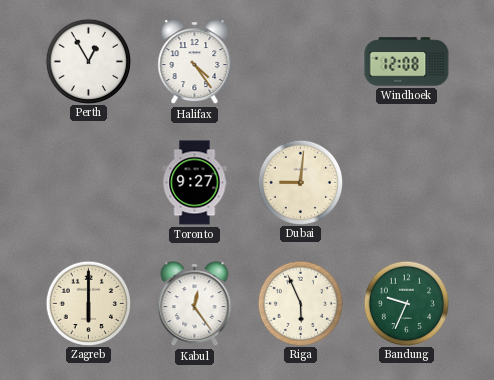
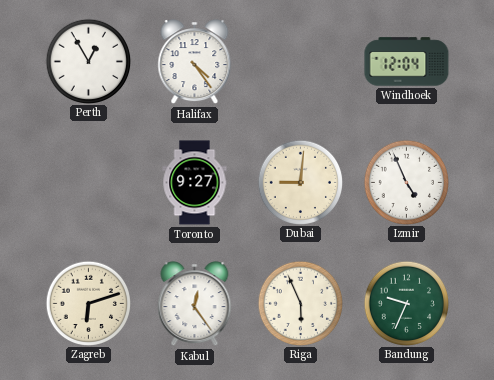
Windhoek: 12:08 -> 12:04
Izmir: none -> 4:56
Zagreb: 6:00 -> 6:12
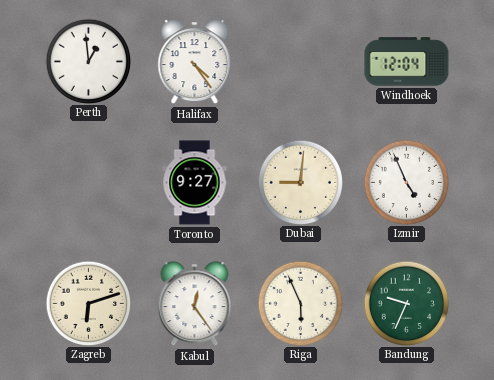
Perth: 12:55 -> 12:59
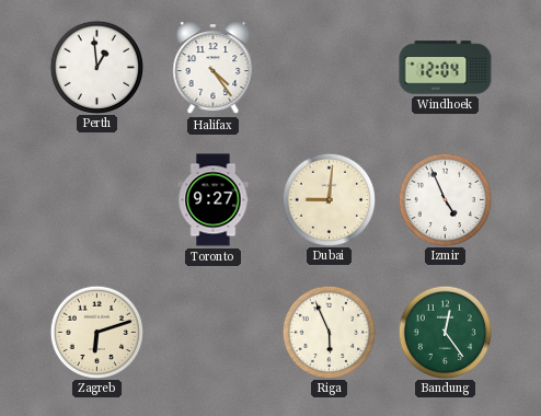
Kabul: 12:24 -> none
Bandung: 9:34 -> 12:24
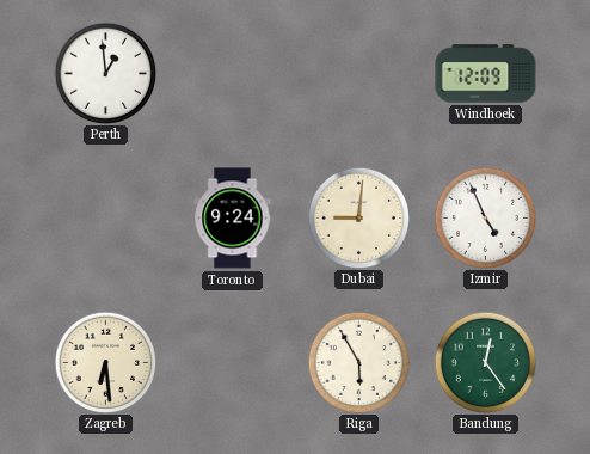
Halifax: 4:24 -> none
Windhoek: 12:04 -> 12:09
Toronto: 9:27 -> 9:24
Zagreb: 6:12 -> 6:29
Riga: 5:56 -> 5:55
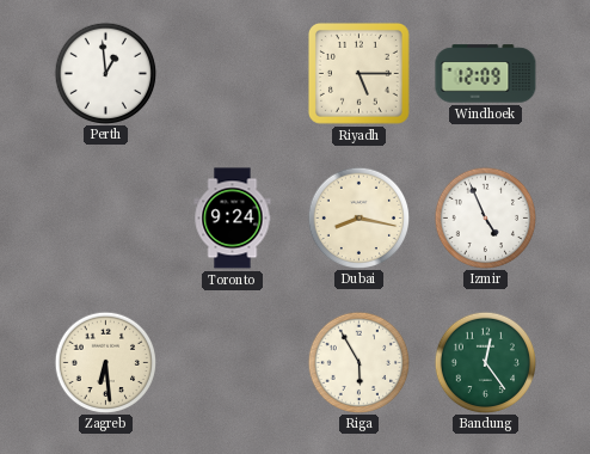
Riyadh: none -> 5:15
Dubai: 9:01 -> 8:17
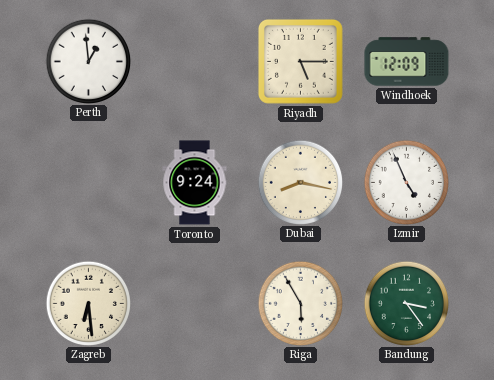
Bandung: 12:24 -> 3:24
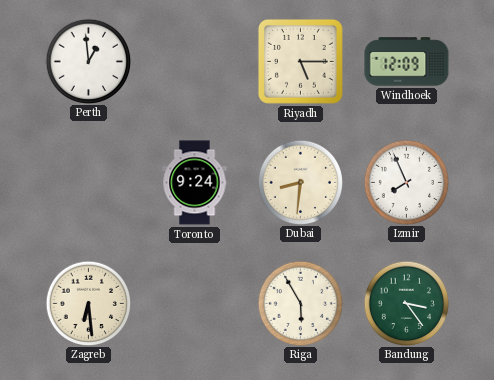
Dubai: 8:17 -> 8:31
Izmir: 4:56 -> 7:56
